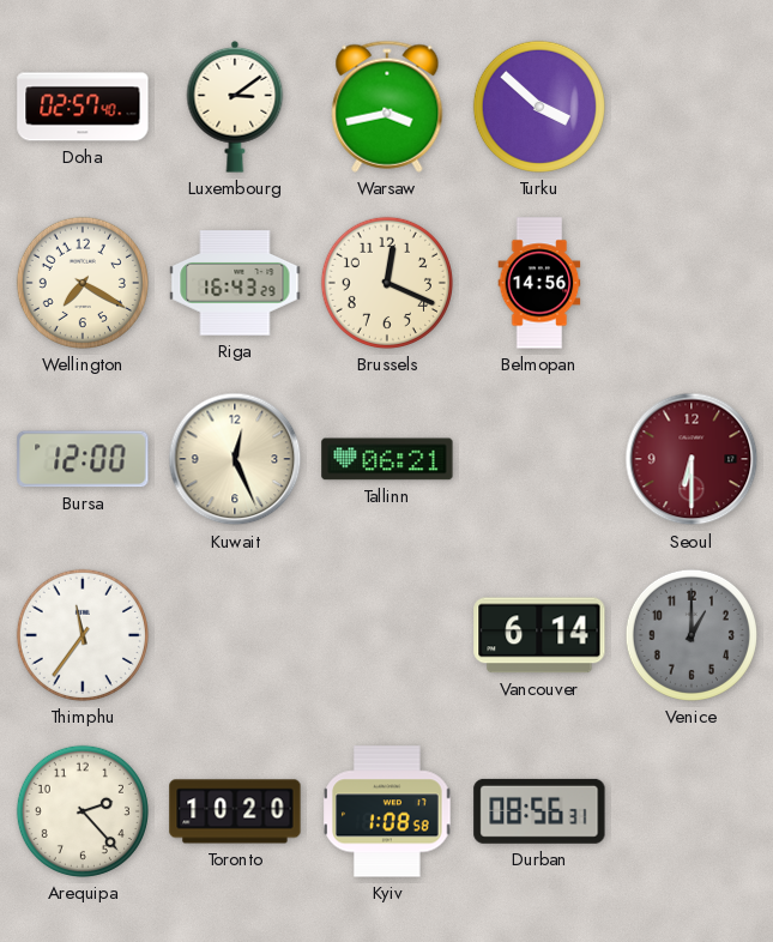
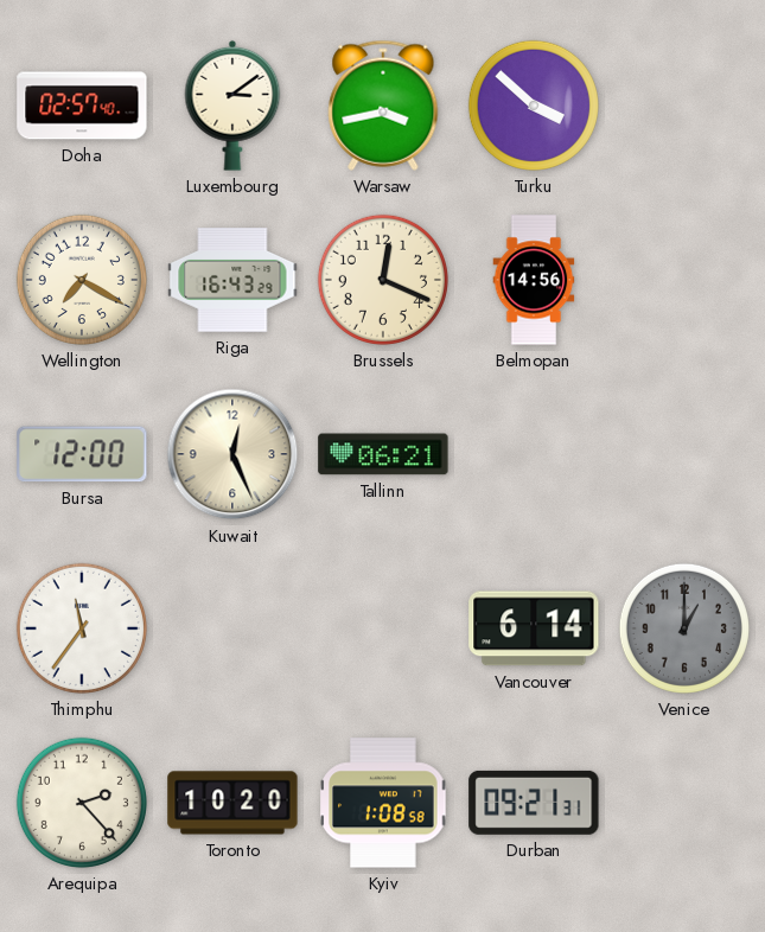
Seoul: 6:30 -> none
Durban: 08:56 -> 09:21
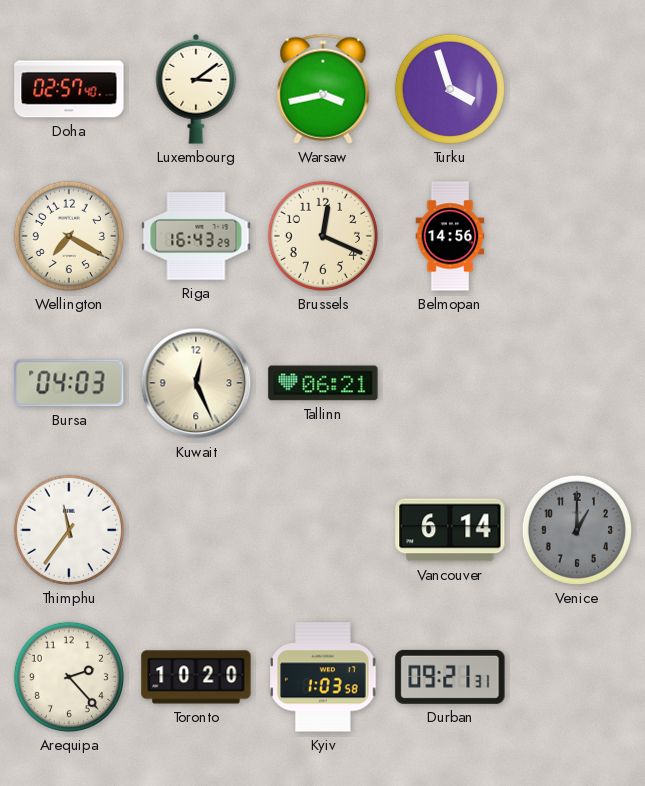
Turku: 3:52 -> 3:57
Bursa: 12:00 -> 04:03
Kyiv: 1:08 -> 1:03
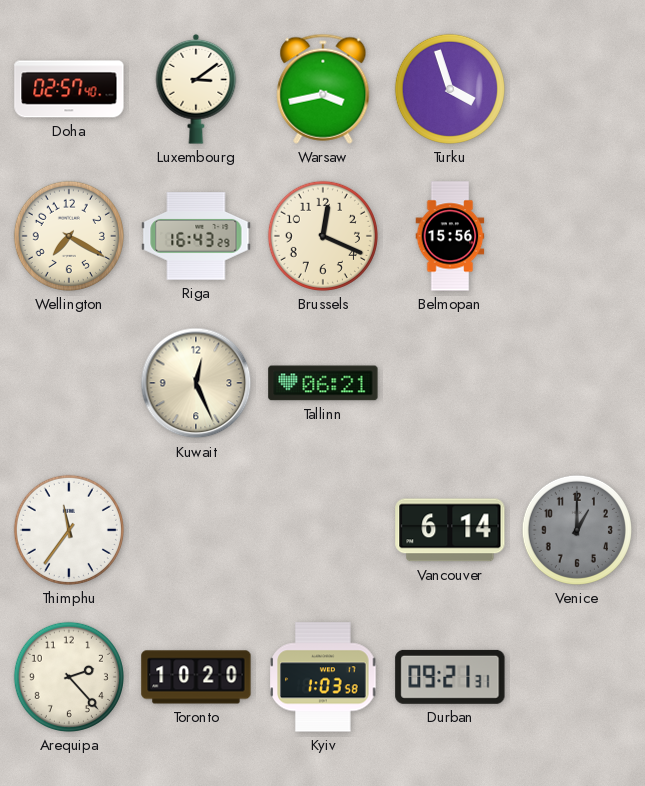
Belmopan: 14:56 -> 15:56
Bursa: 04:03 -> none
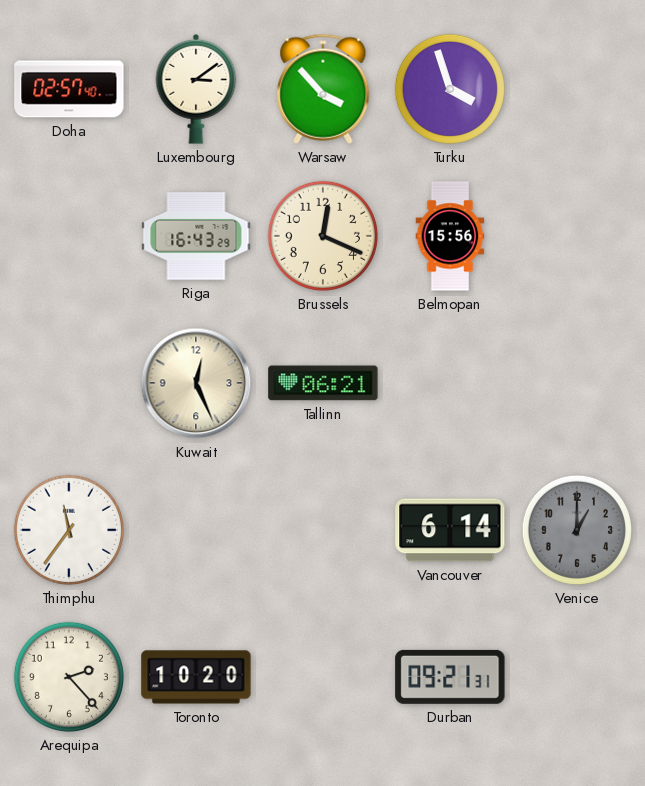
Warsaw: 3:43 -> 3:53
Wellington: 7:20 -> none
Kyiv: 1:03 -> none
